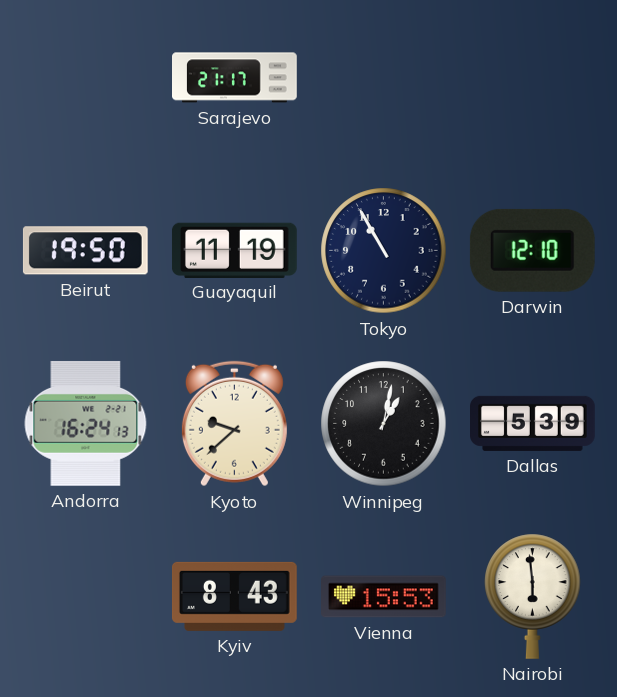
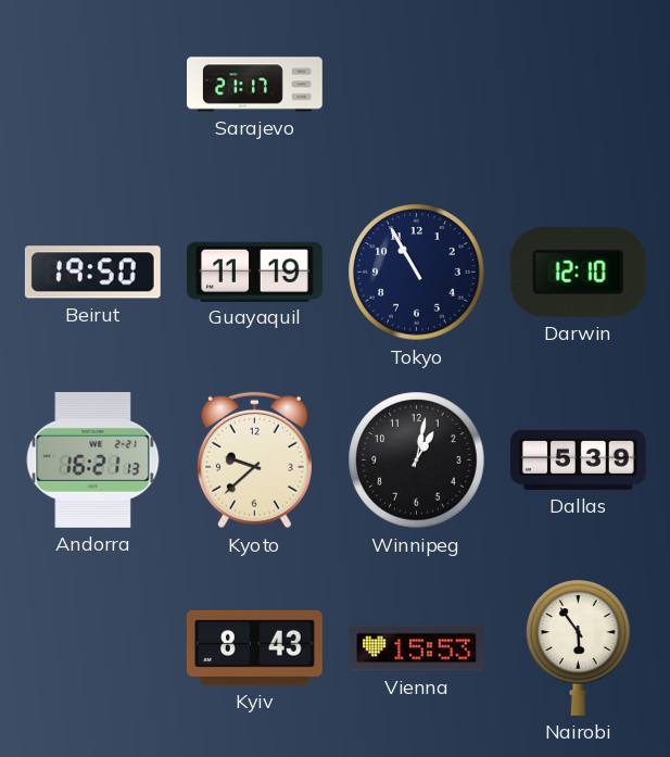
Andorra: 16:24 -> 16:21
Nairobi: 5:59 -> 5:54
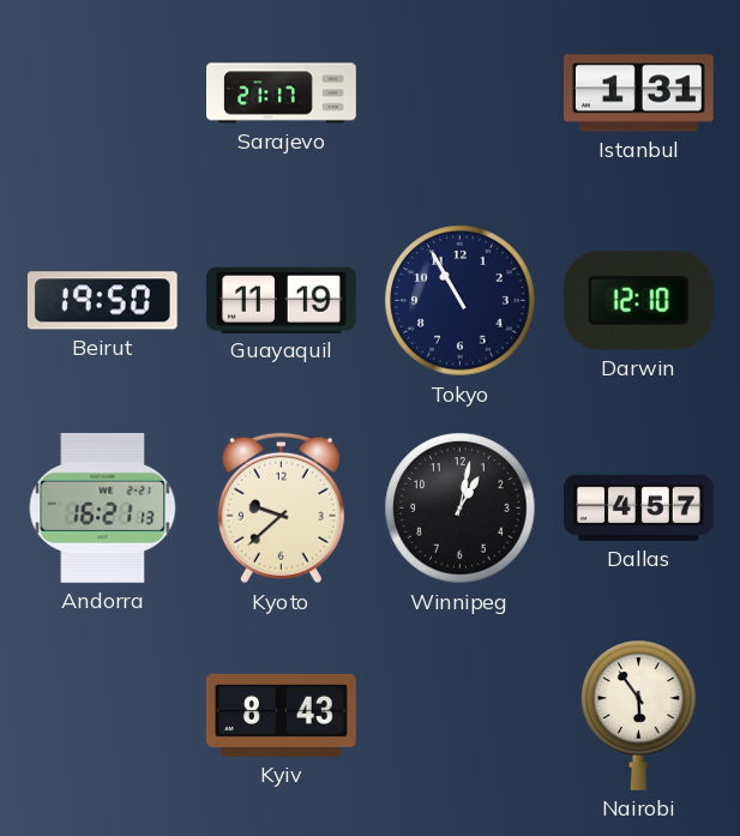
Istanbul: none -> 1:31
Dallas: 5:39 -> 4:57
Vienna: 15:53 -> none
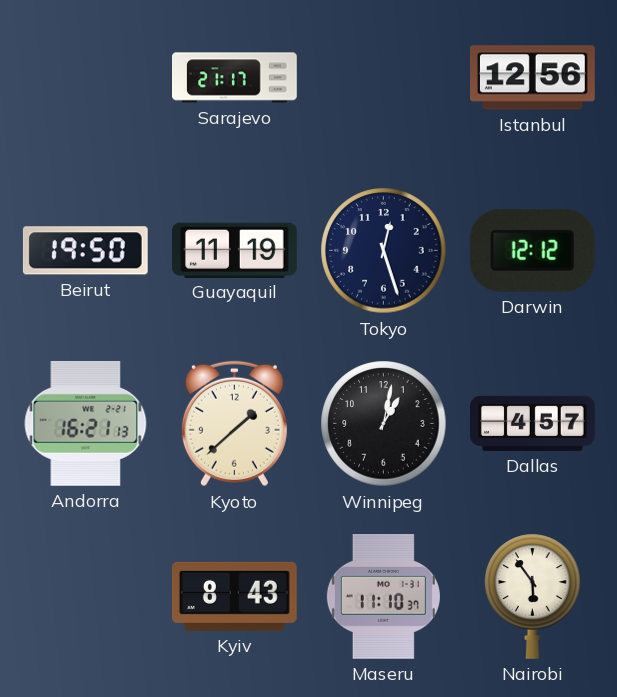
Istanbul: 1:31 -> 12:56
Tokyo: 10:55 -> 12:27
Darwin: 12:10 -> 12:12
Kyoto: 9:38 -> 1:38
Maseru: none -> 11:10
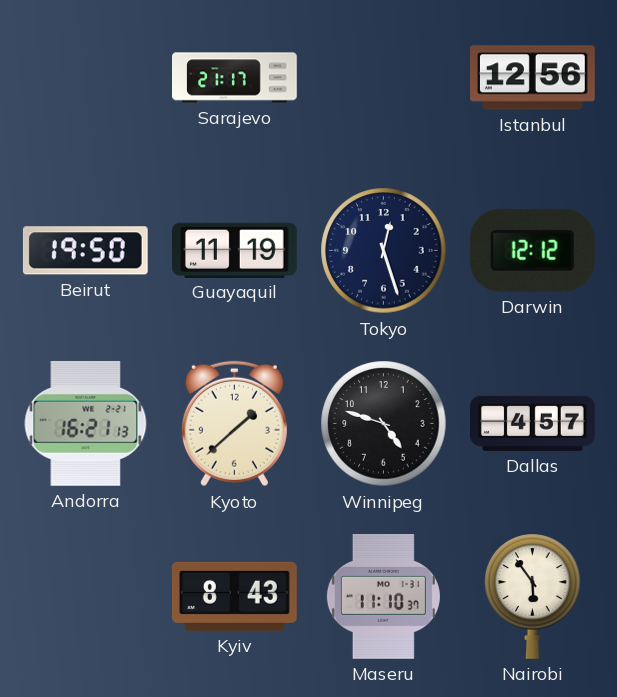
Winnipeg: 1:02 -> 4:48
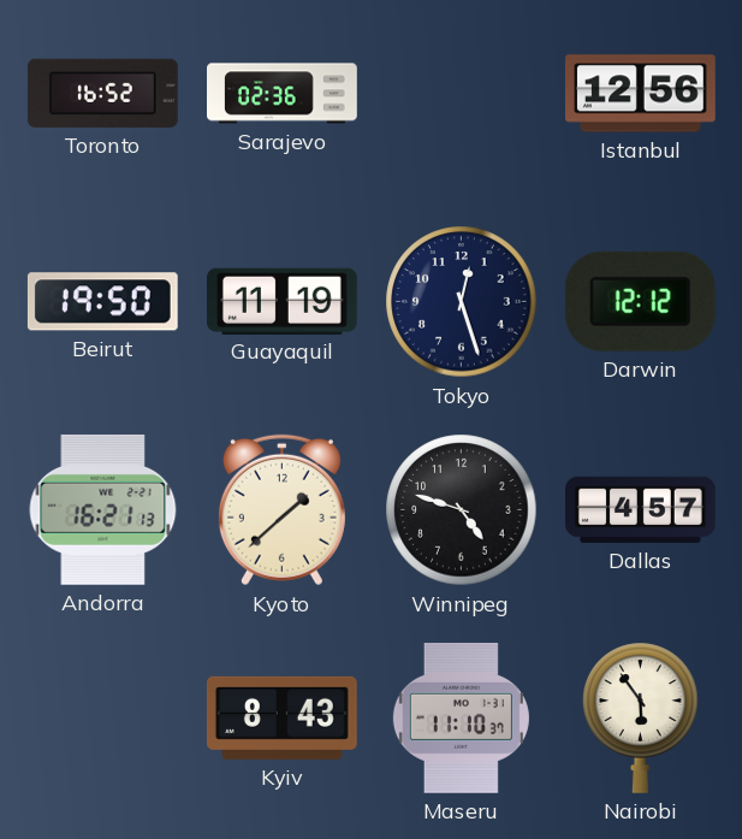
Toronto: none -> 16:52
Sarajevo: 21:17 -> 02:36
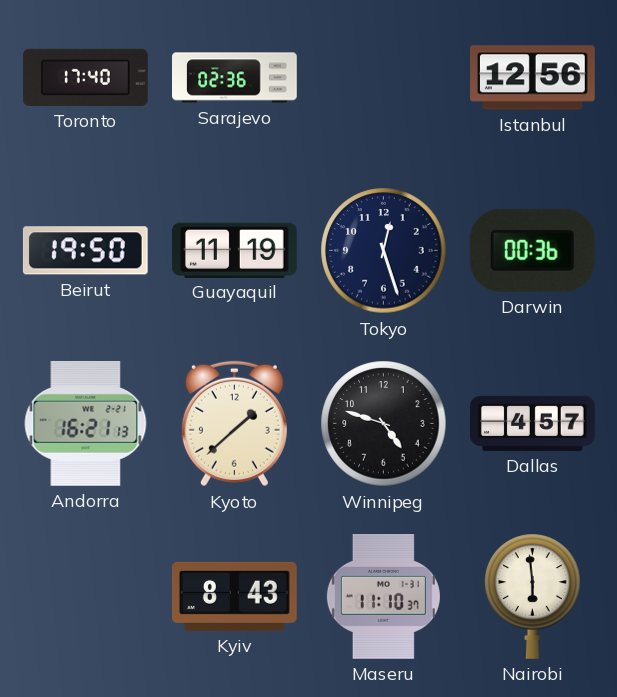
Toronto: 16:52 -> 17:40
Darwin: 12:12 -> 00:36
Nairobi: 5:54 -> 5:59
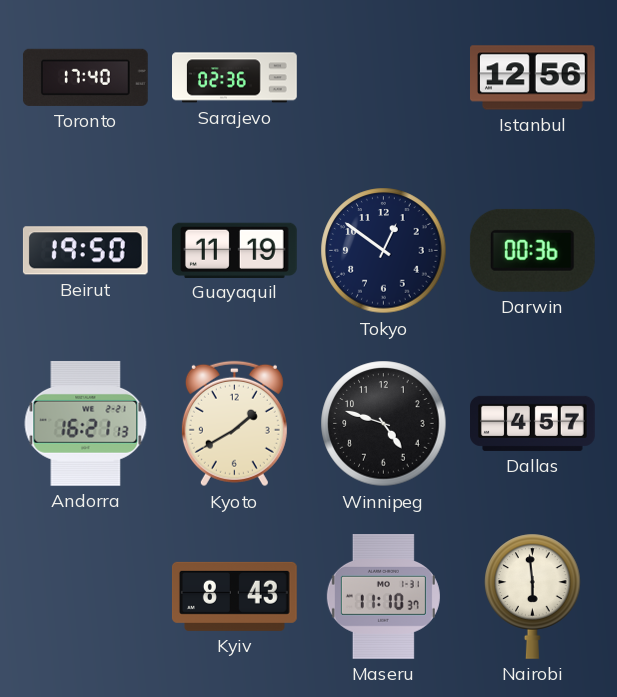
Tokyo: 12:27 -> 12:51
Kyoto: 1:38 -> 1:40
